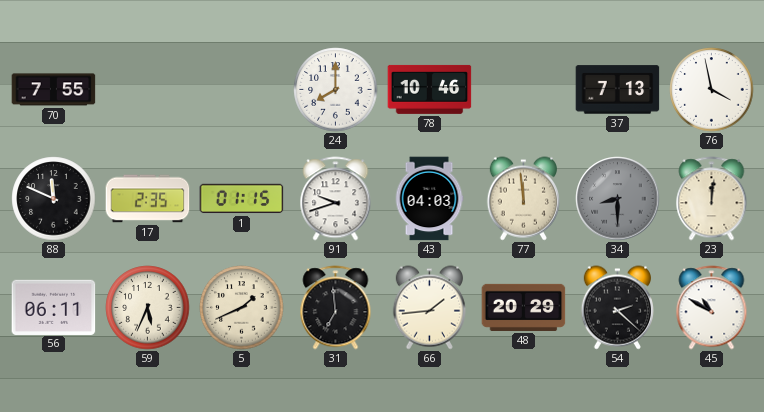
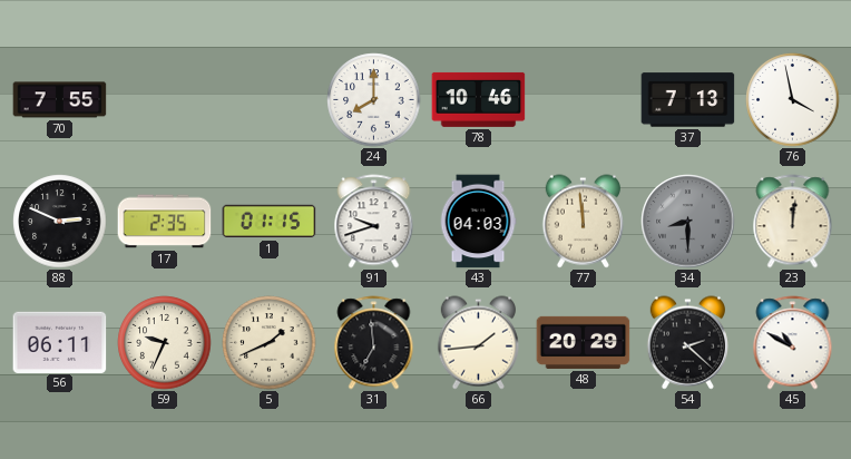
88: 11:49 -> 2:49
59: 5:34 -> 9:34
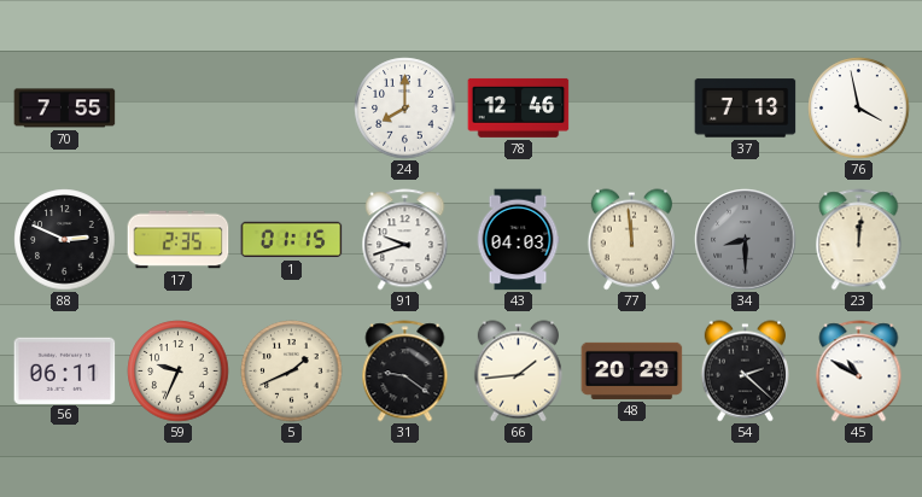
78: 10:46 -> 12:46
31: 6:59 -> 9:21
